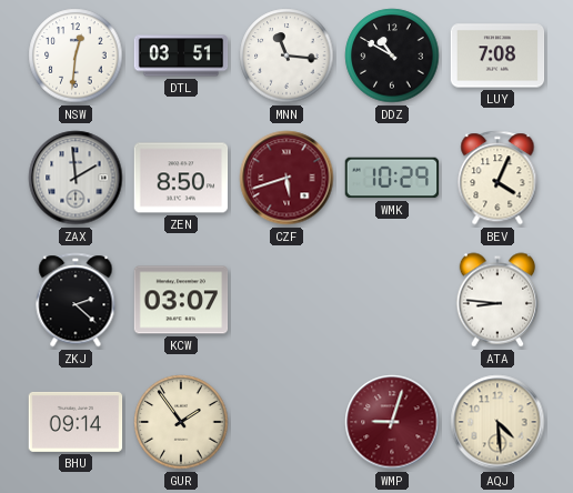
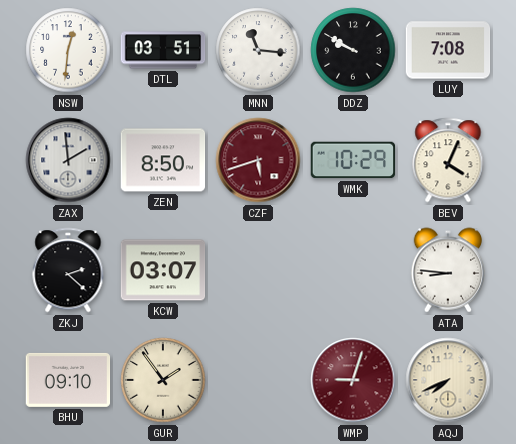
DDZ: 10:50 -> 9:50
BHU: 09:14 -> 09:10
AQJ: 4:29 -> 7:41
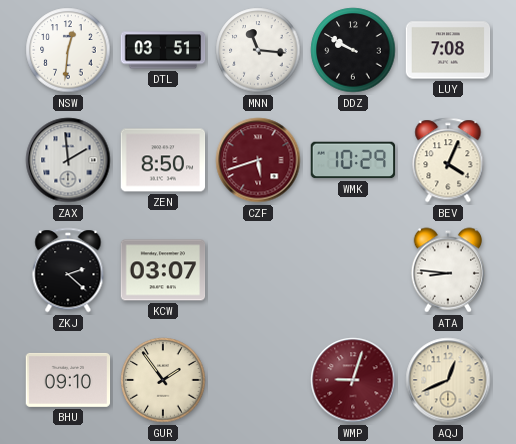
AQJ: 7:41 -> 12:41
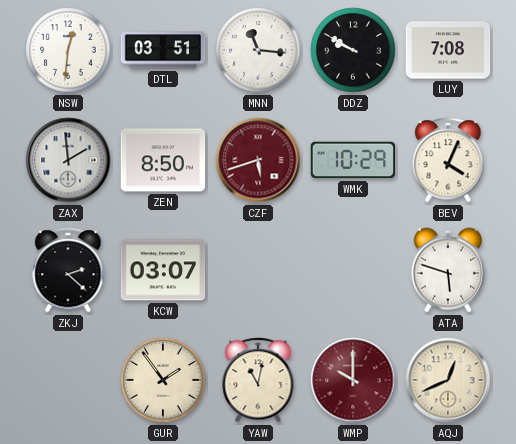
ATA: 8:46 -> 5:48
BHU: 09:10 -> none
YAW: none -> 11:02
WMP: 9:03 -> 10:00
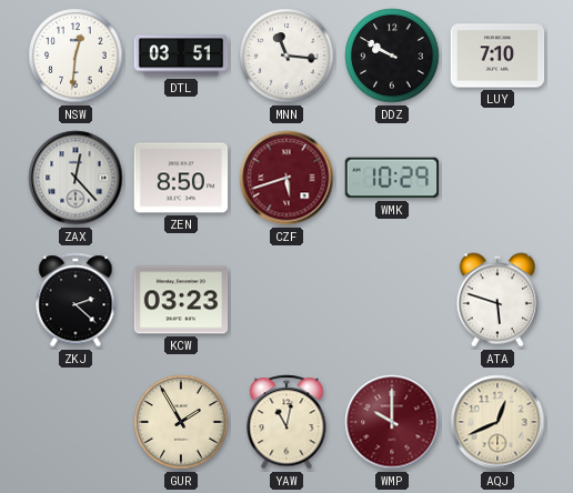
LUY: 7:08 -> 7:10
ZAX: 1:59 -> 12:23
BEV: 4:04 -> none
KCW: 03:07 -> 03:23
GUR: 1:54 -> 1:55
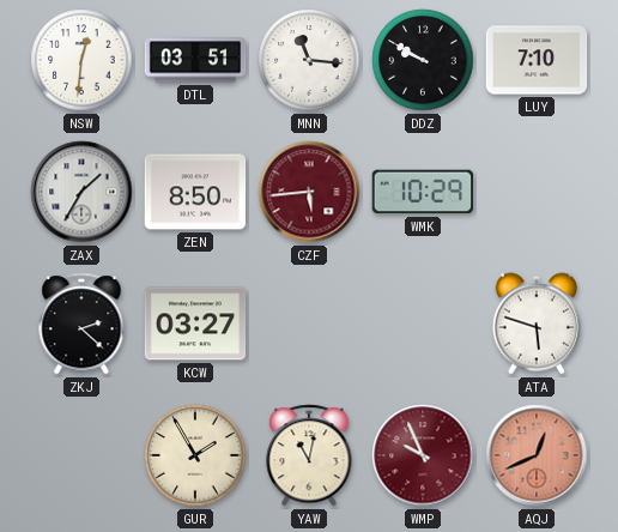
ZAX: 12:23 -> 1:35
CZF: 5:42 -> 5:44
KCW: 03:23 -> 03:27
WMP: 10:00 -> 9:56
AQJ dial: cream -> salmon
